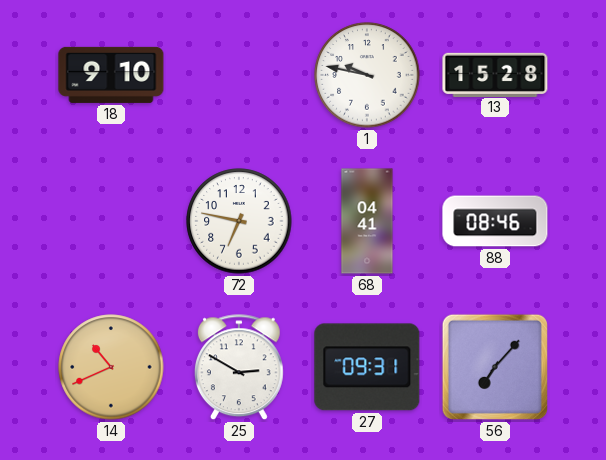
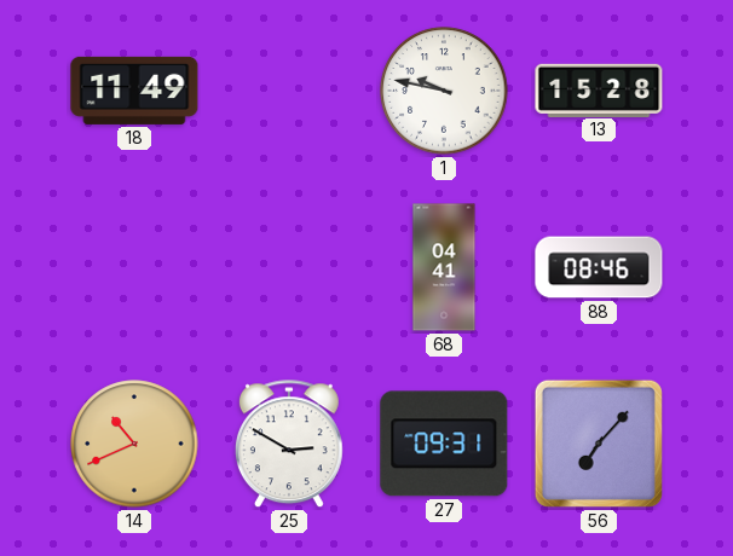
18: 9:10 -> 11:49
72: 6:47 -> none
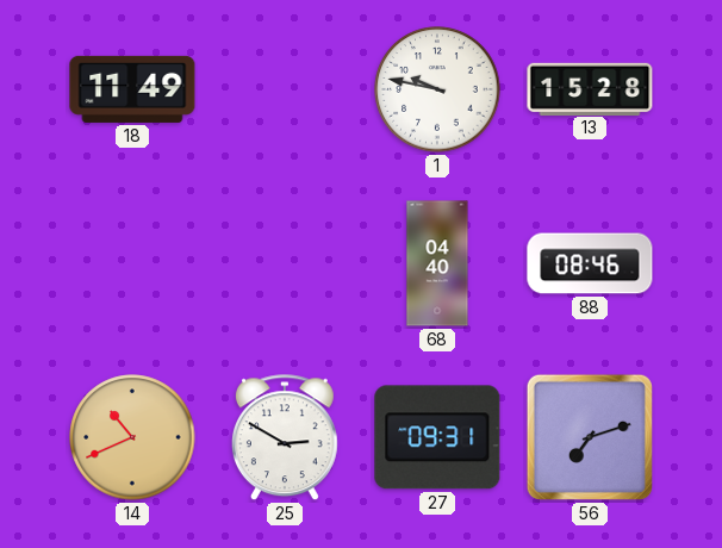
68: 04:41 -> 04:40
56: 7:07 -> 7:12
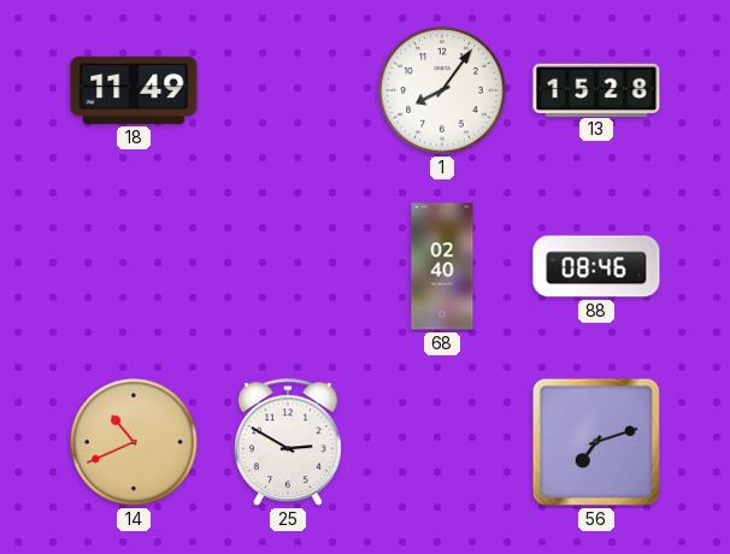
1: 9:47 -> 8:06
68: 04:40 -> 02:40
27: 09:31 -> none
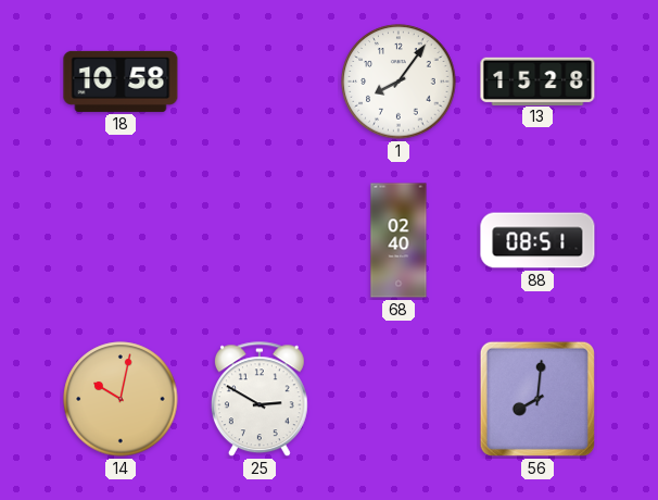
18: 11:49 -> 10:58
88: 08:46 -> 08:51
14: 10:41 -> 10:02
56: 7:12 -> 8:01
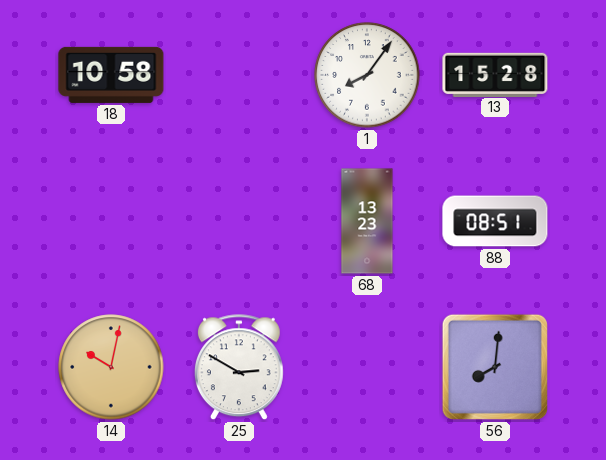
68: 02:40 -> 13:23
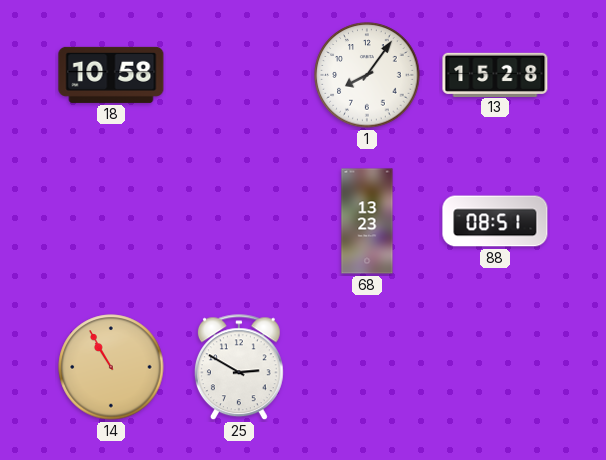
14: 10:02 -> 10:55
56: 8:01 -> none
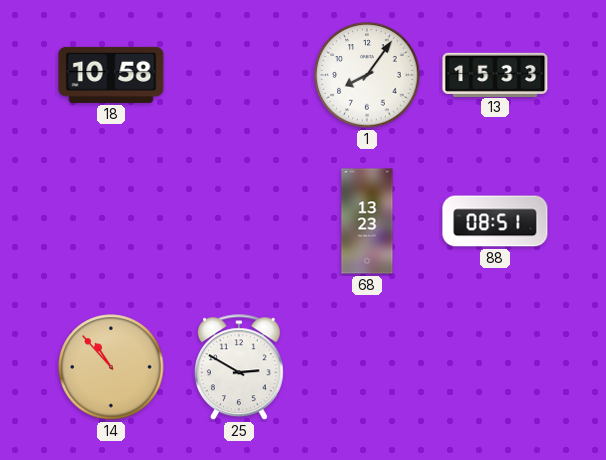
13: 15:28 -> 15:33
14: 10:55 -> 10:53
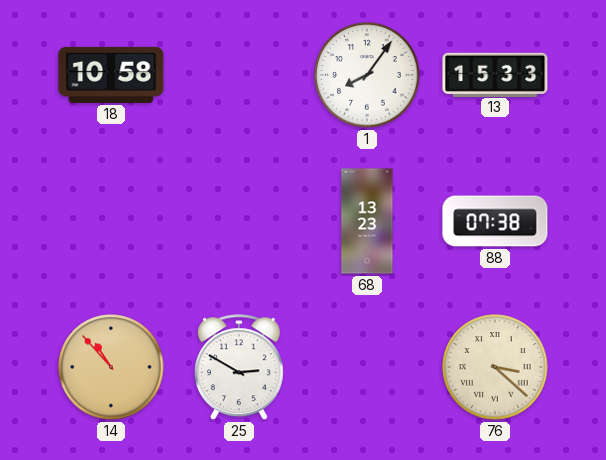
88: 08:51 -> 07:38
76: none -> 3:22
